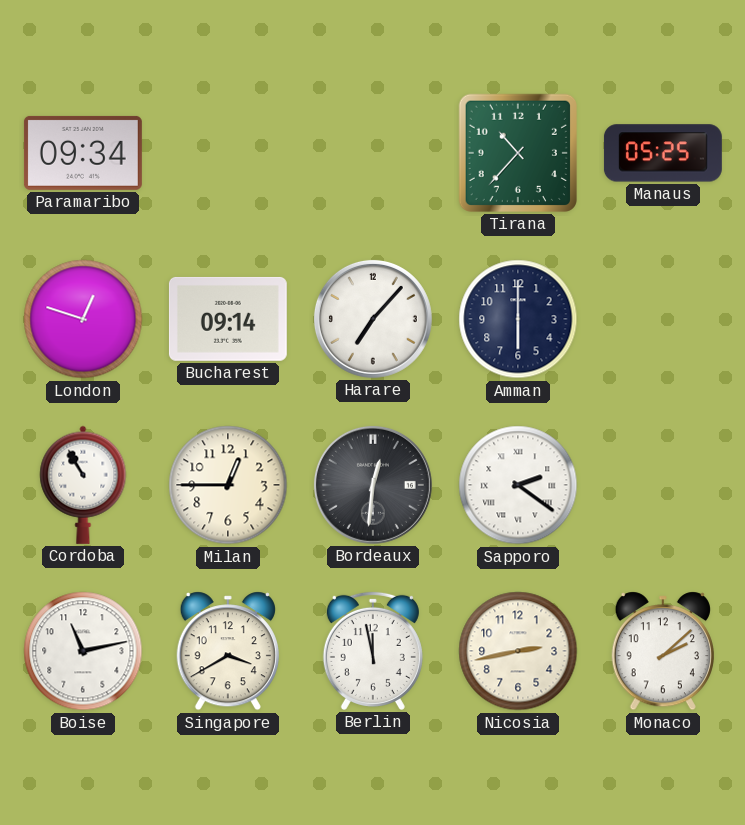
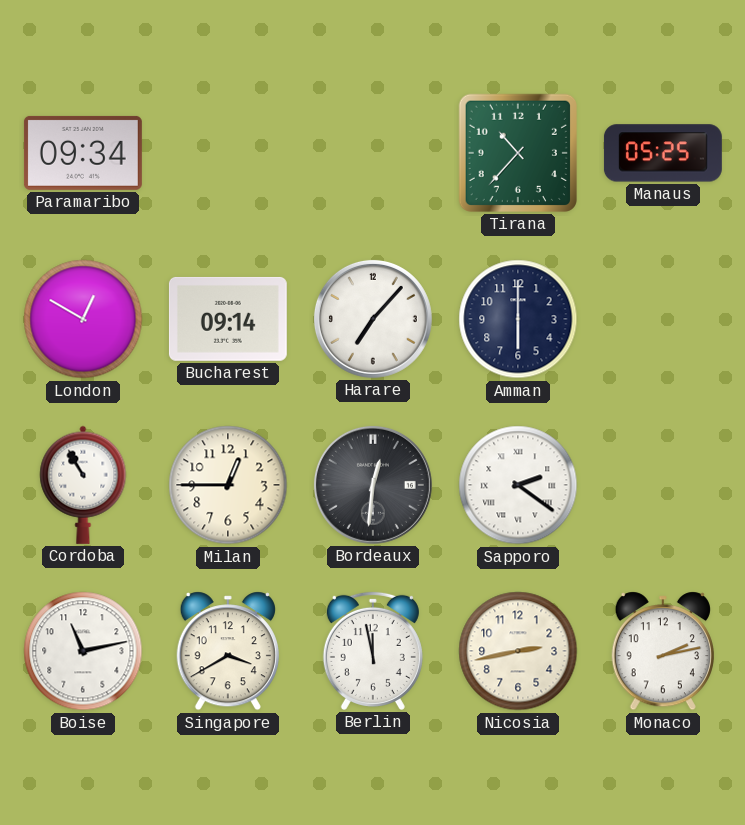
London: 12:48 -> 12:50
Monaco: 2:08 -> 2:13
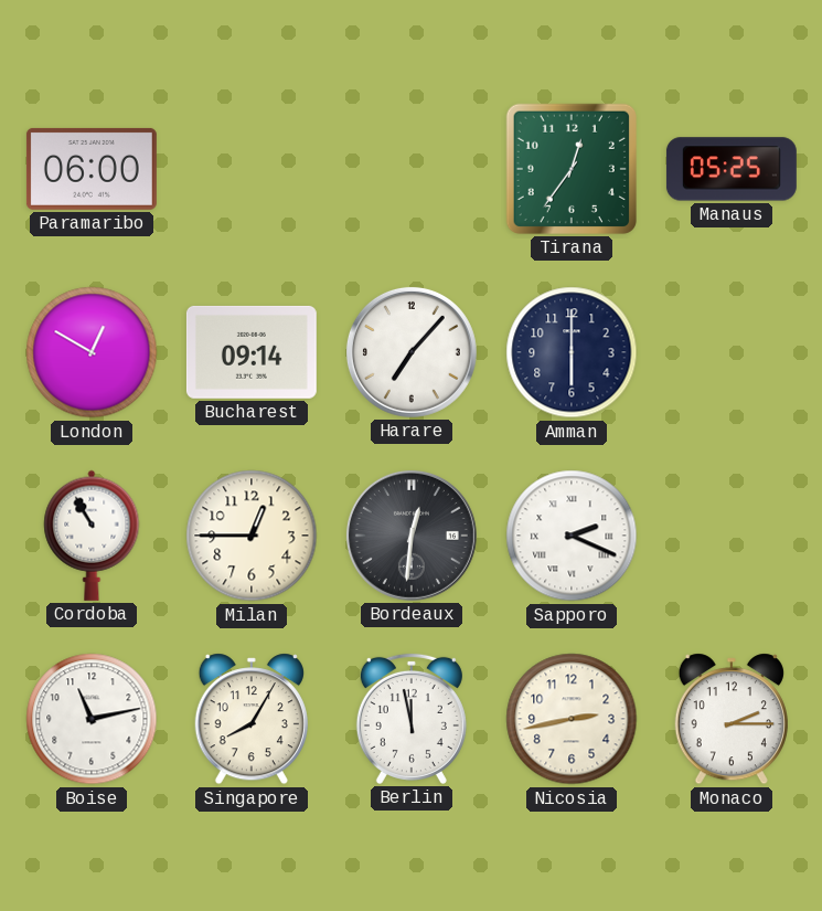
Paramaribo: 09:34 -> 06:00
Tirana: 10:37 -> 12:36
Sapporo: 2:21 -> 2:19
Singapore: 3:40 -> 8:05
Monaco: 2:13 -> 2:15
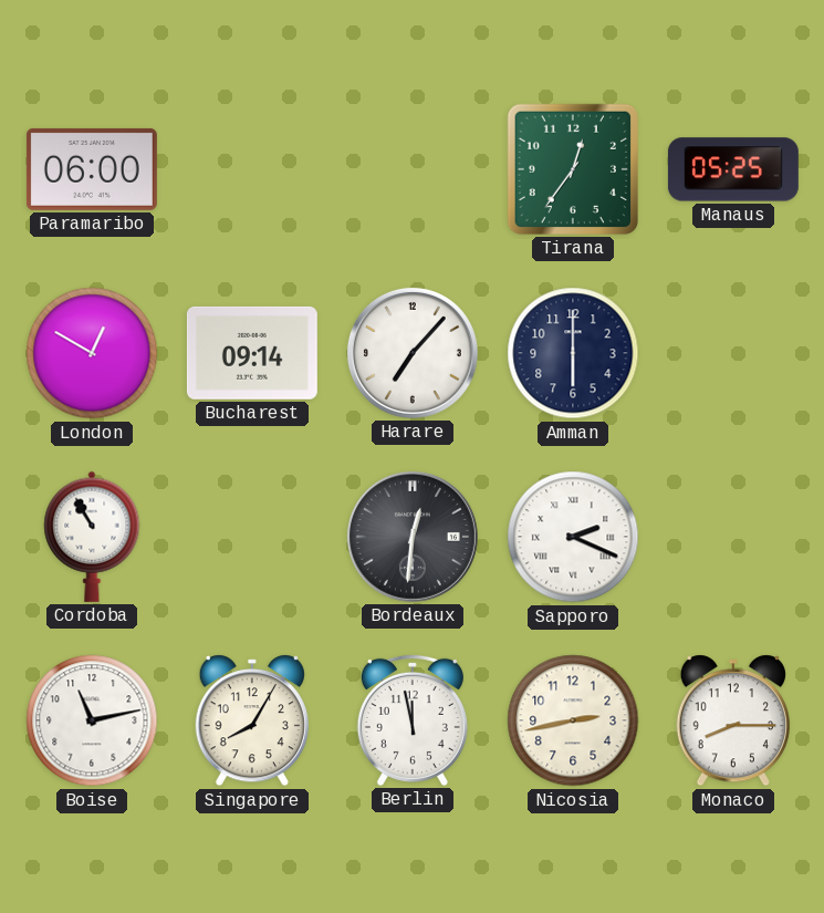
Milan: 12:45 -> none
Monaco: 2:15 -> 8:15
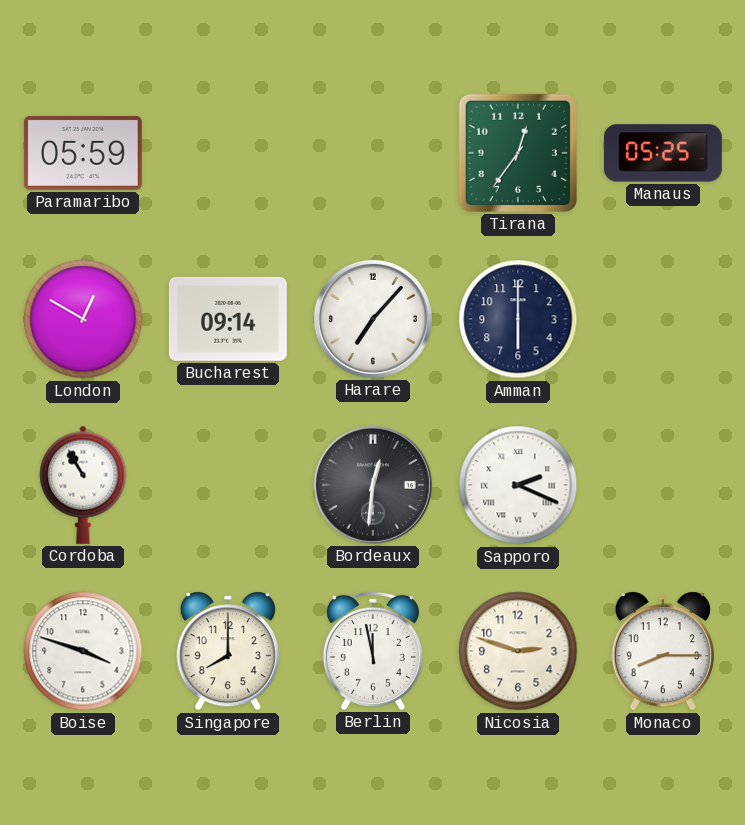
Paramaribo: 06:00 -> 05:59
Boise: 11:13 -> 3:48
Singapore: 8:05 -> 8:00
Nicosia: 2:43 -> 2:48
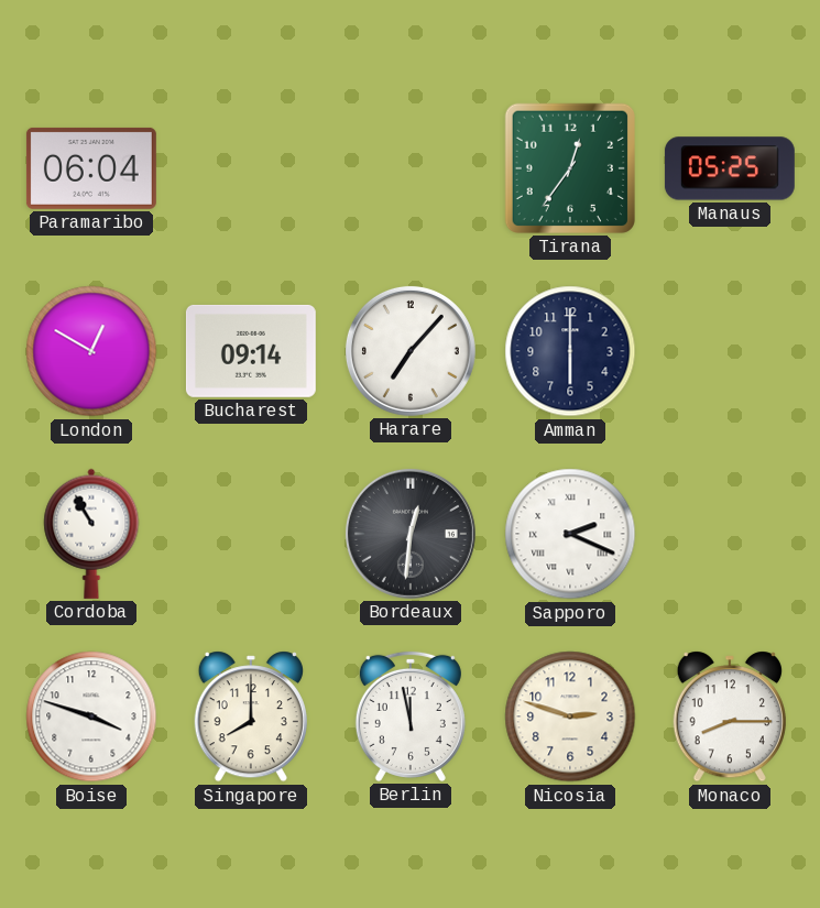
Paramaribo: 05:59 -> 06:04
